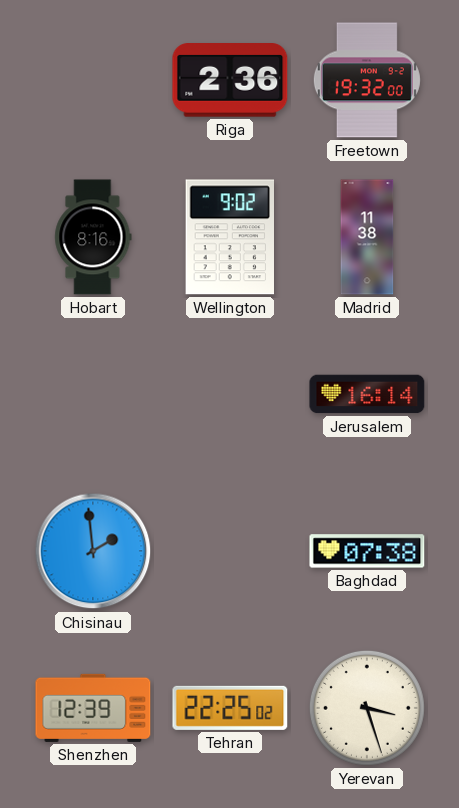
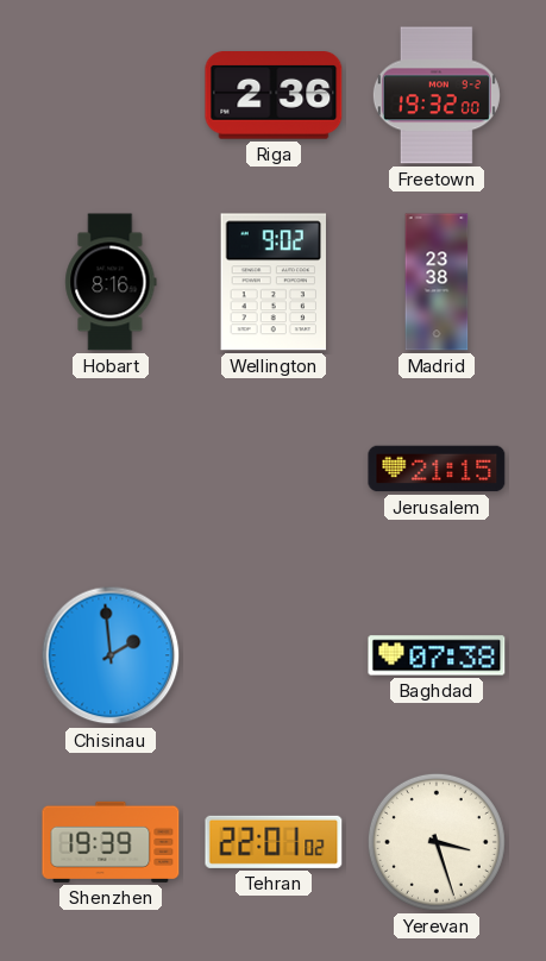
Madrid: 11:38 -> 23:38
Jerusalem: 16:14 -> 21:15
Shenzhen: 12:39 -> 19:39
Tehran: 22:25 -> 22:01
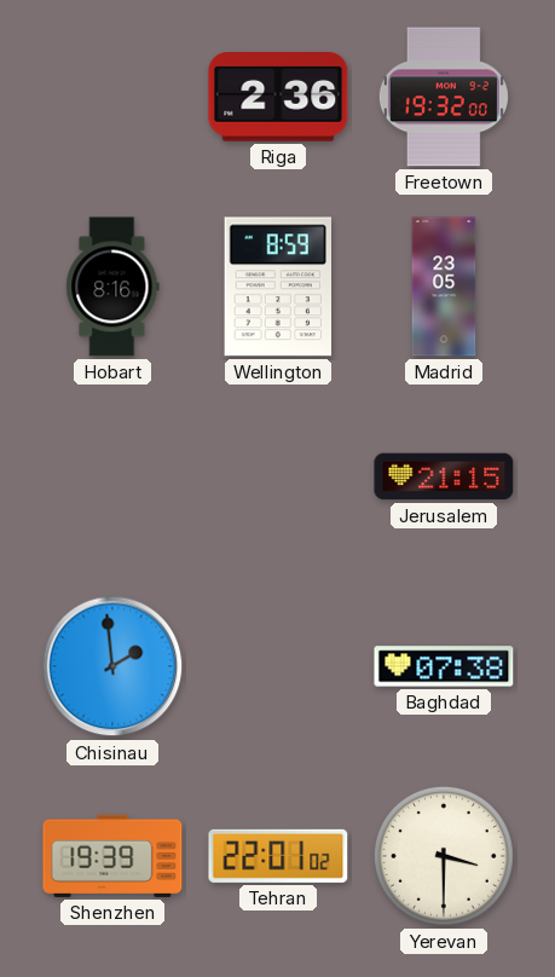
Wellington: 9:02 -> 8:59
Madrid: 23:38 -> 23:05
Yerevan: 3:27 -> 3:30
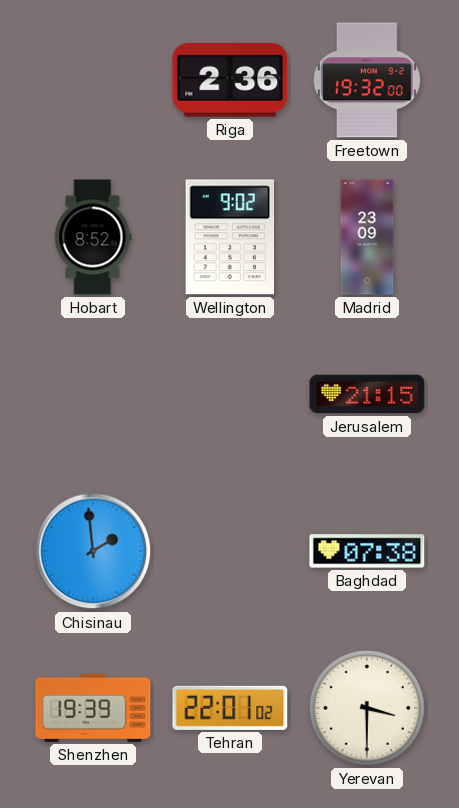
Hobart: 8:16 -> 8:52
Wellington: 8:59 -> 9:02
Madrid: 23:05 -> 23:09
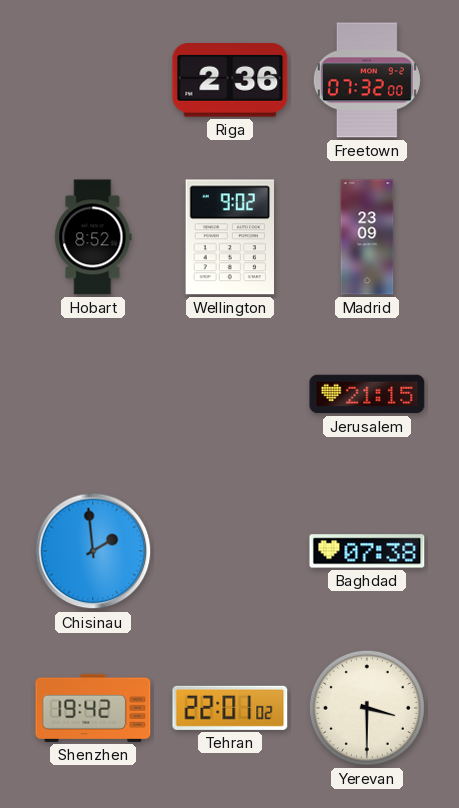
Freetown: 19:32 -> 07:32
Shenzhen: 19:39 -> 19:42
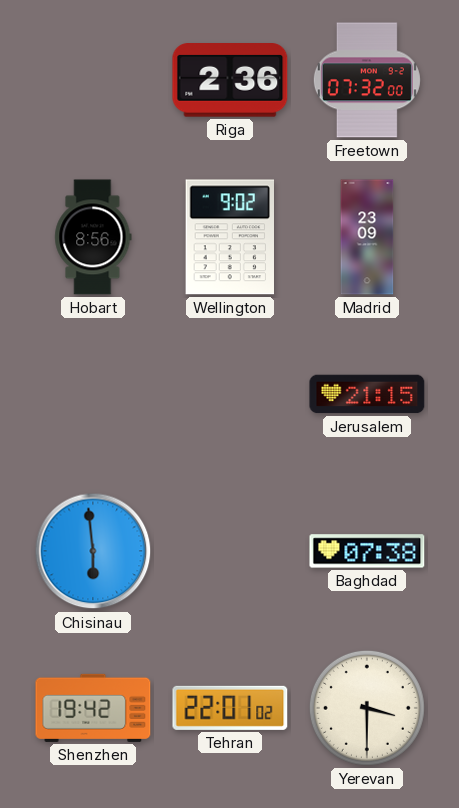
Hobart: 8:52 -> 8:56
Chisinau: 1:59 -> 5:59
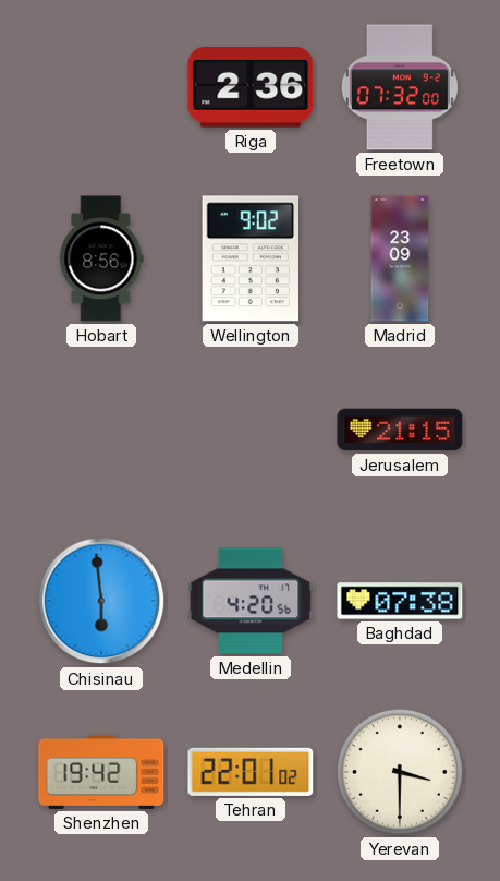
Medellin: none -> 4:20
